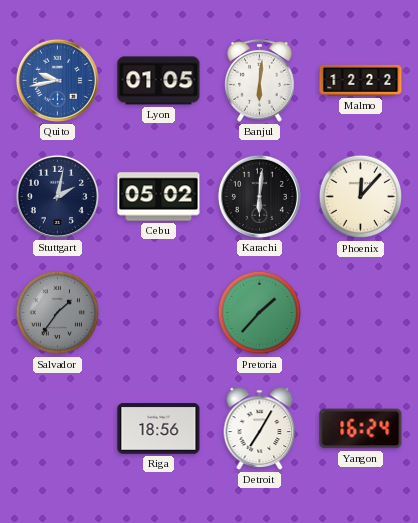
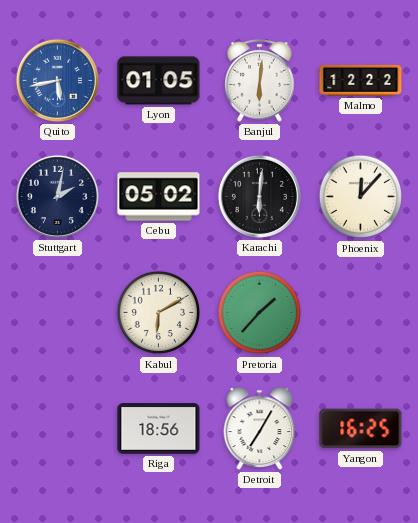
Quito: 9:43 -> 5:43
Salvador: 1:36 -> none
Kabul: none -> 6:10
Yangon: 16:24 -> 16:25
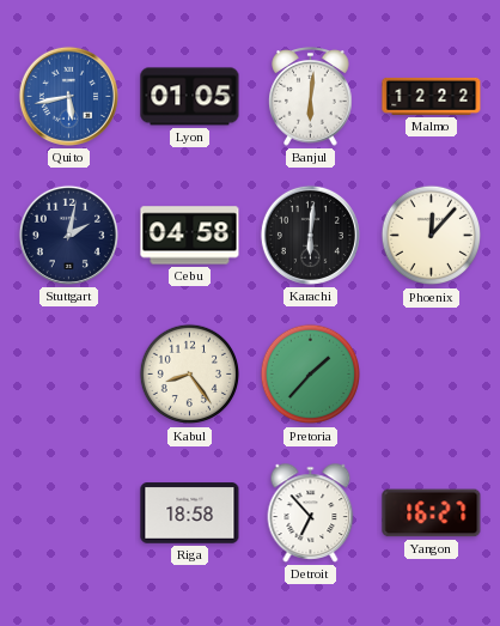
Cebu: 05:02 -> 04:58
Kabul: 6:10 -> 8:24
Riga: 18:56 -> 18:58
Detroit: 7:05 -> 6:53
Yangon: 16:25 -> 16:27
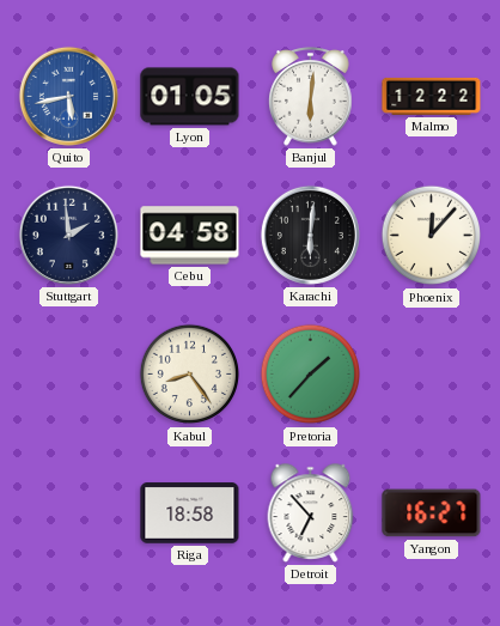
Stuttgart: 2:02 -> 1:59
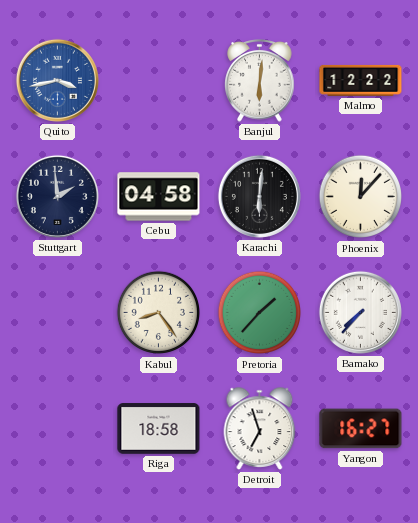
Quito: 5:43 -> 3:43
Lyon: 01:05 -> none
Bamako: none -> 7:37
Detroit: 6:53 -> 6:57
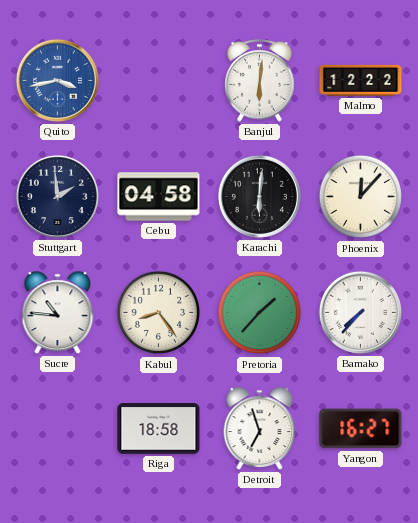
Sucre: none -> 10:46
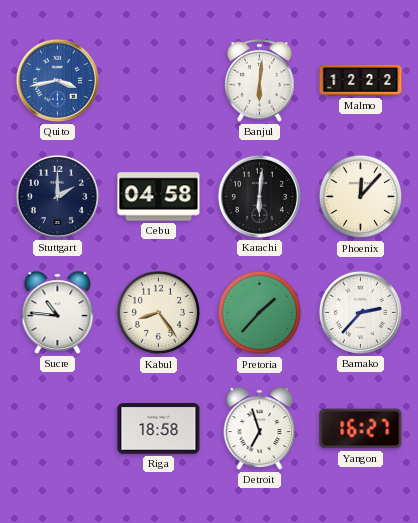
Stuttgart: 1:59 -> 2:00
Bamako: 7:37 -> 2:37
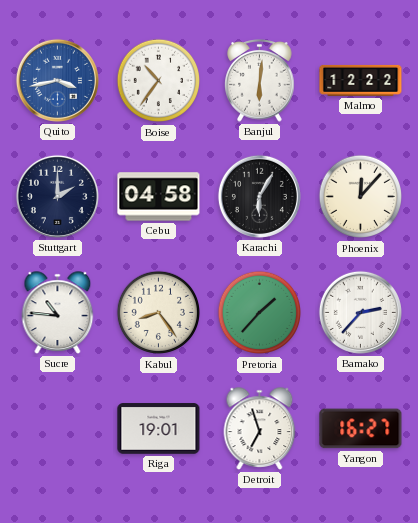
Boise: none -> 10:36
Karachi: 6:01 -> 6:05
Riga: 18:58 -> 19:01
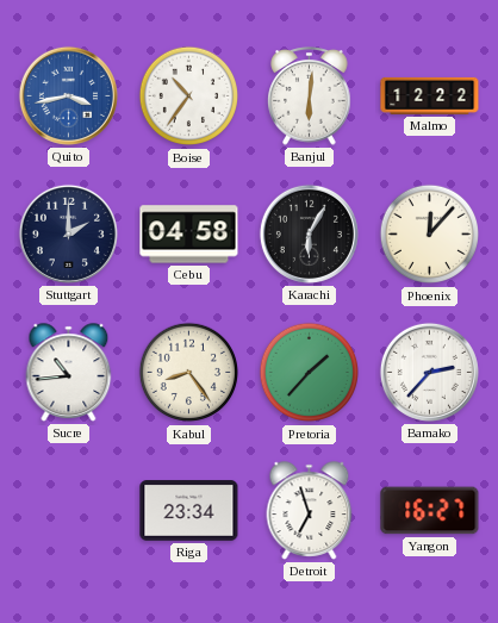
Sucre: 10:46 -> 10:44
Riga: 19:01 -> 23:34
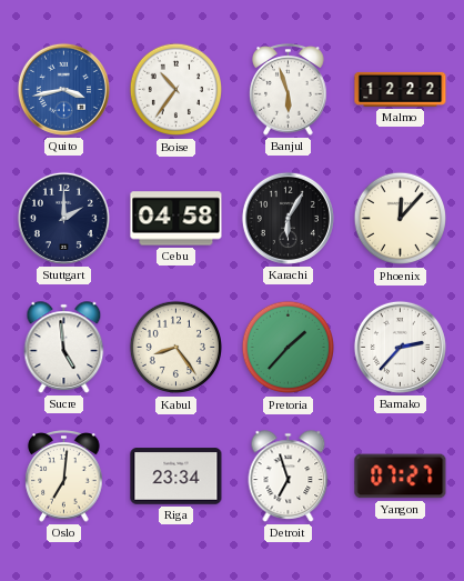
Banjul: 6:01 -> 5:57
Sucre: 10:44 -> 4:59
Oslo: none -> 7:01
Yangon: 16:27 -> 07:27
